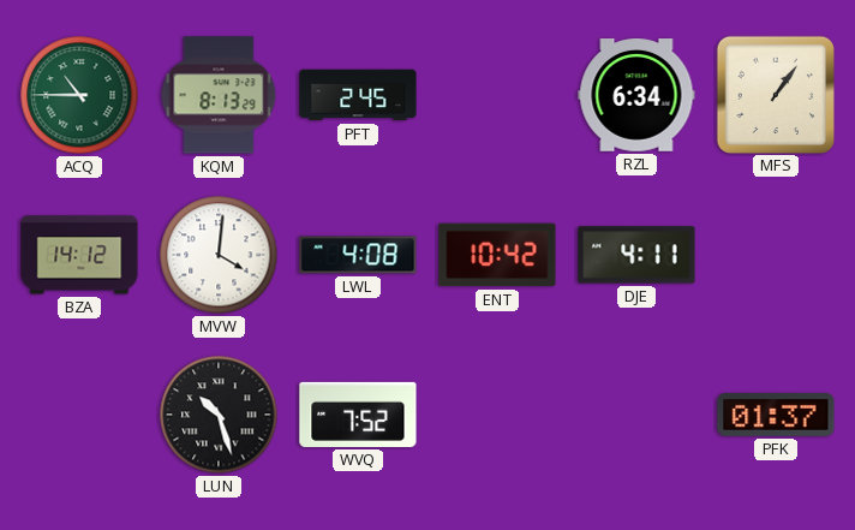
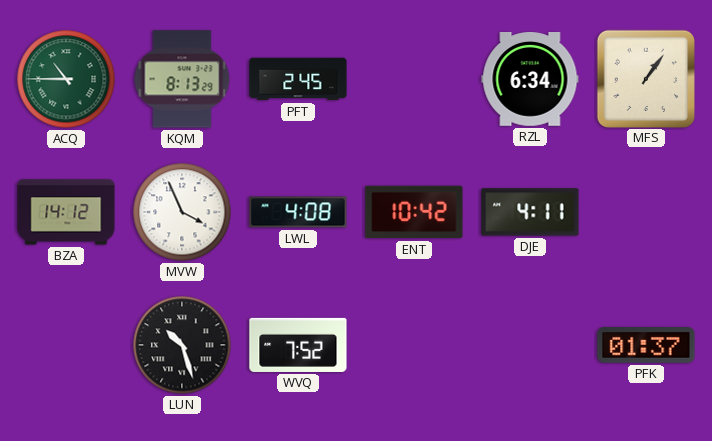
MVW: 4:01 -> 3:56
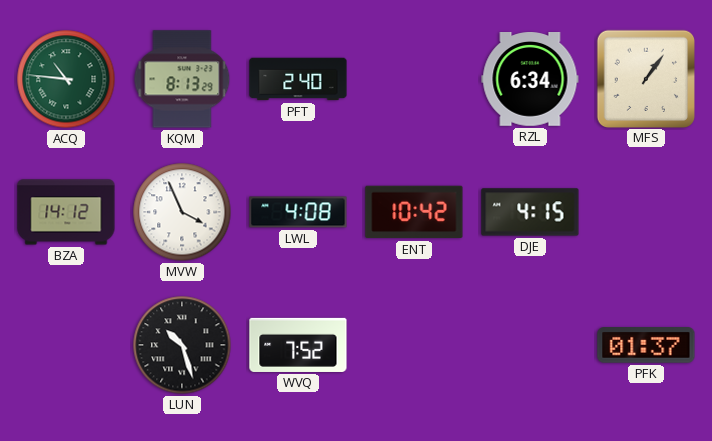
ACQ: 10:45 -> 10:46
PFT: 2:45 -> 2:40
DJE: 4:11 -> 4:15
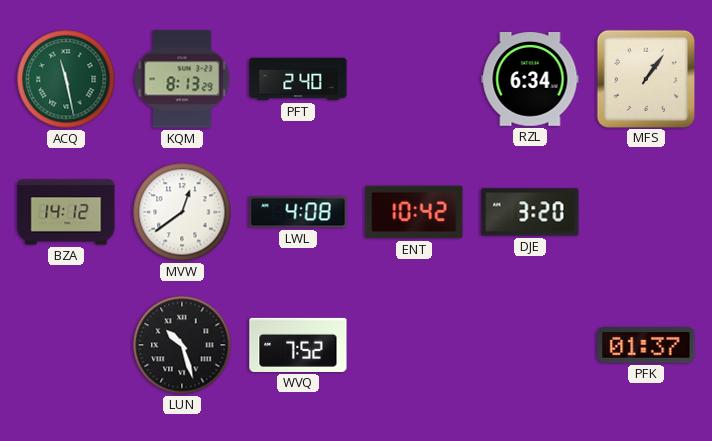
ACQ: 10:46 -> 11:28
MVW: 3:56 -> 12:39
DJE: 4:15 -> 3:20
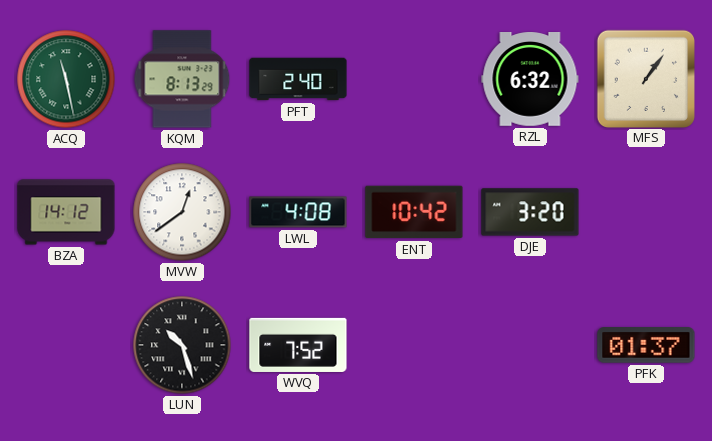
RZL: 6:34 -> 6:32
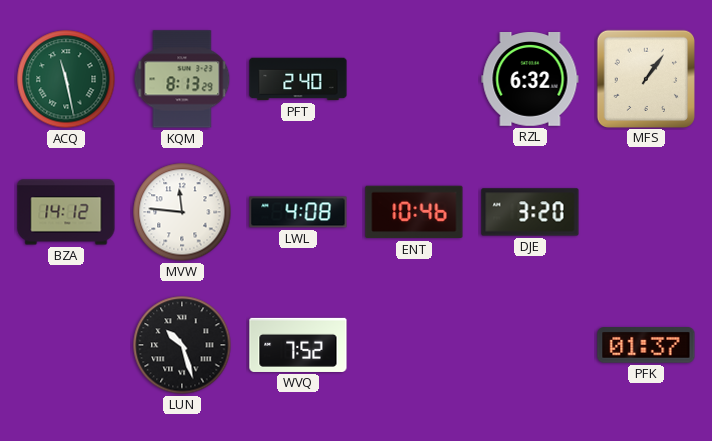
MVW: 12:39 -> 11:46
ENT: 10:42 -> 10:46
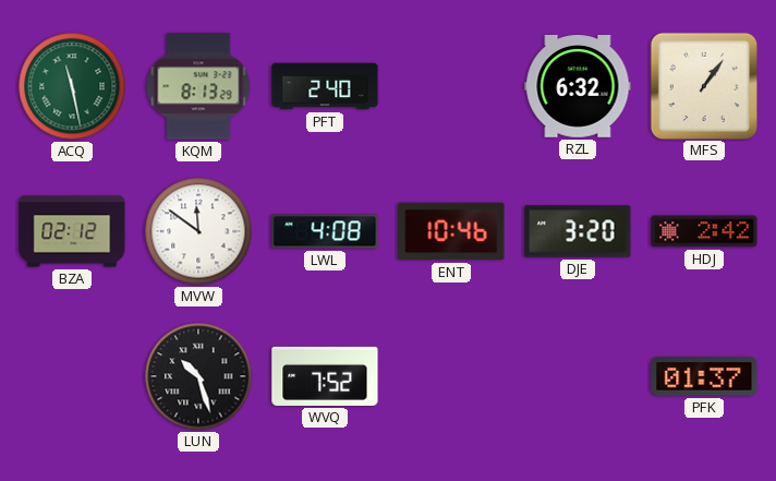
BZA: 14:12 -> 02:12
MVW: 11:46 -> 11:51
HDJ: none -> 2:42
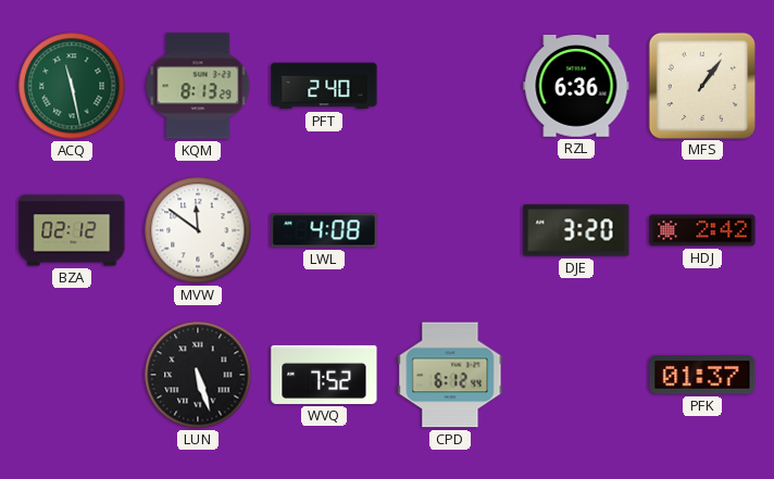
RZL: 6:32 -> 6:36
ENT: 10:46 -> none
LUN: 10:27 -> 5:27
CPD: none -> 6:12
